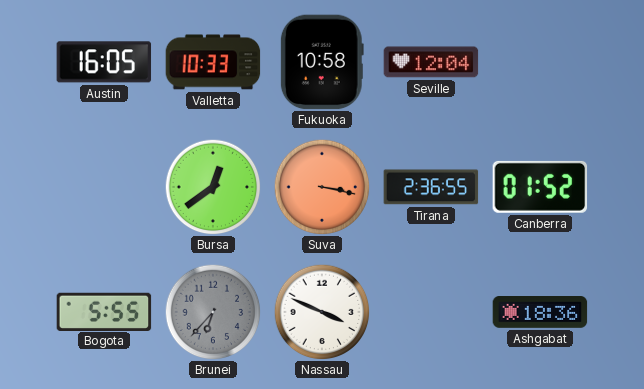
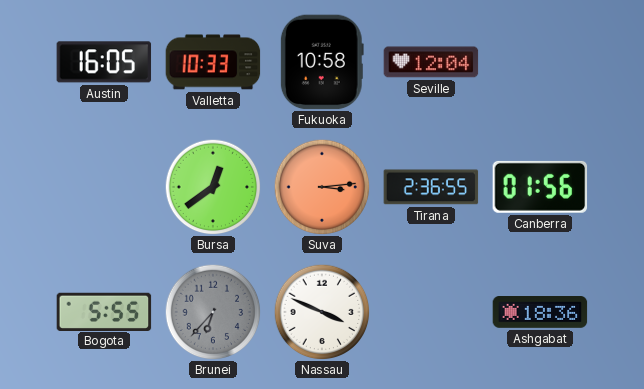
Suva: 3:17 -> 3:14
Canberra: 01:52 -> 01:56
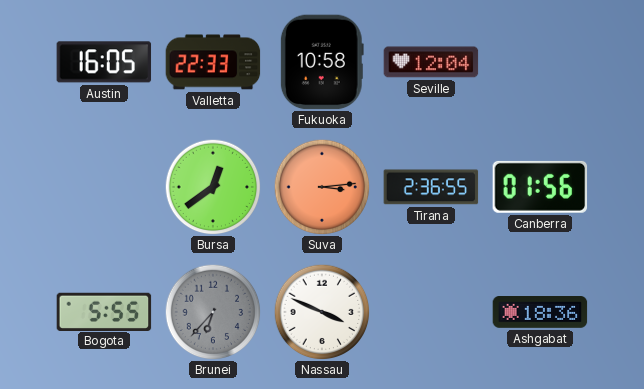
Valletta: 10:33 -> 22:33
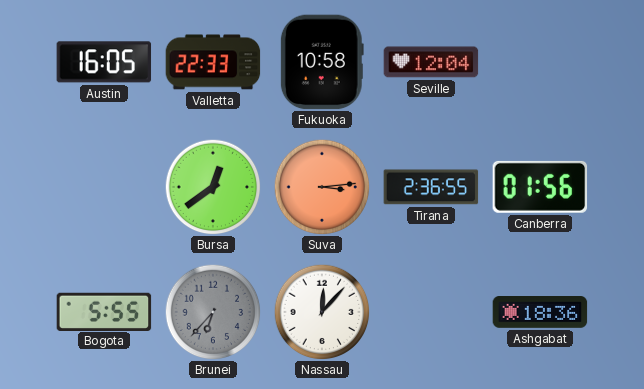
Nassau: 3:49 -> 12:07
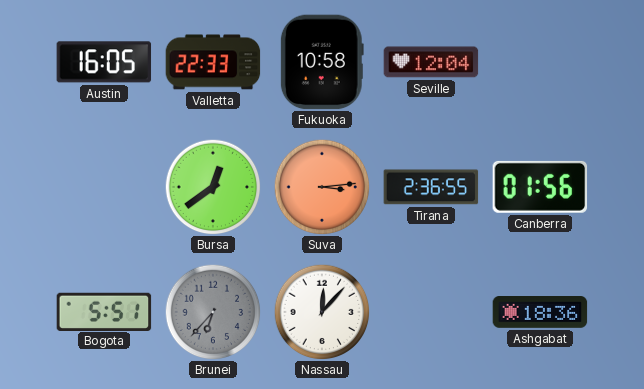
Bogota: 5:55 -> 5:51
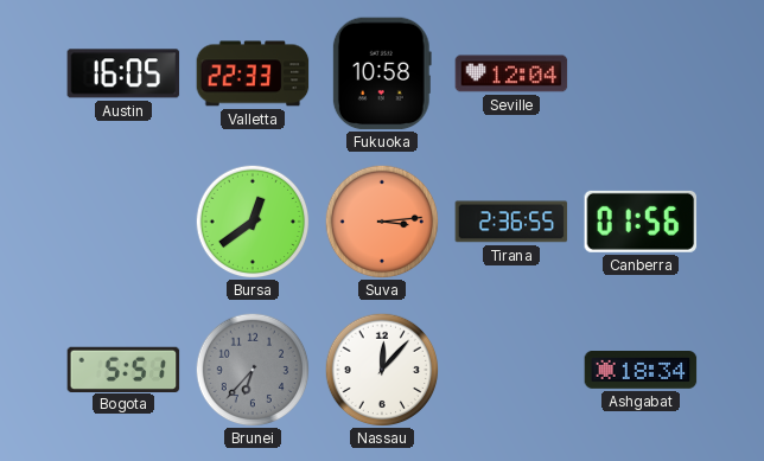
Ashgabat: 18:36 -> 18:34
